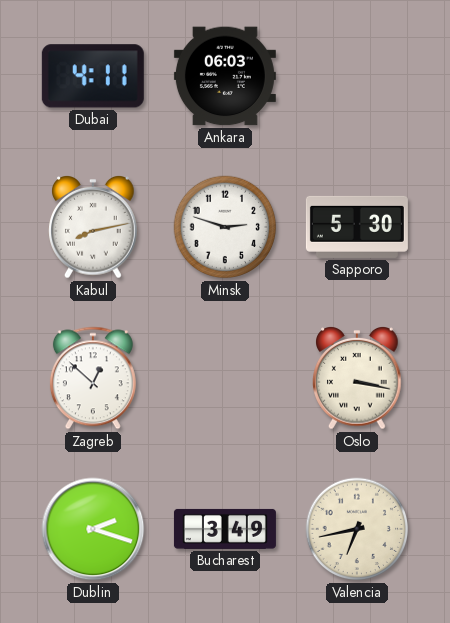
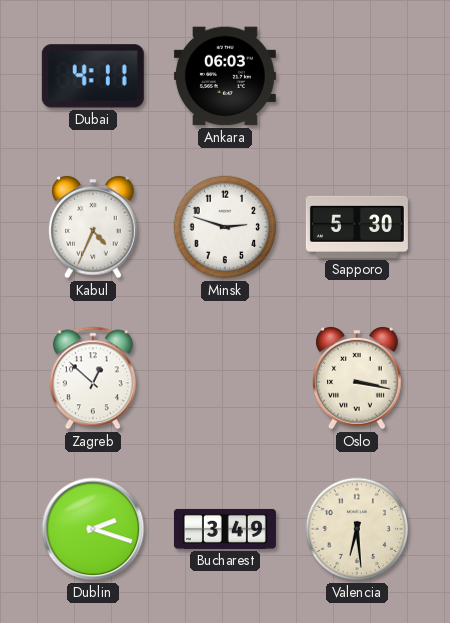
Kabul: 8:13 -> 4:34
Valencia: 6:43 -> 6:29
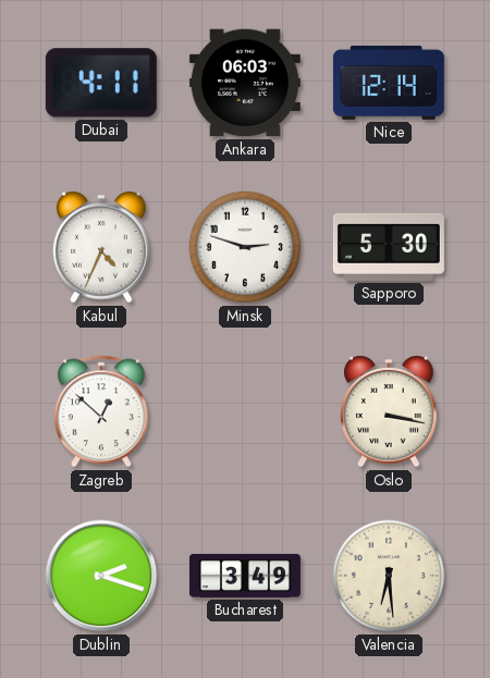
Nice: none -> 12:14
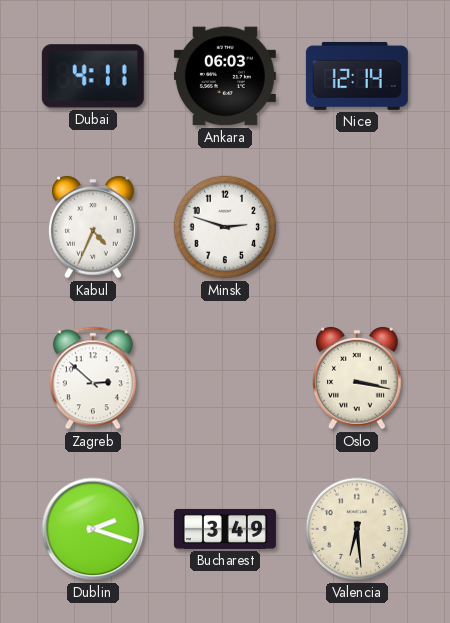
Sapporo: 5:30 -> none
Zagreb: 12:52 -> 2:52
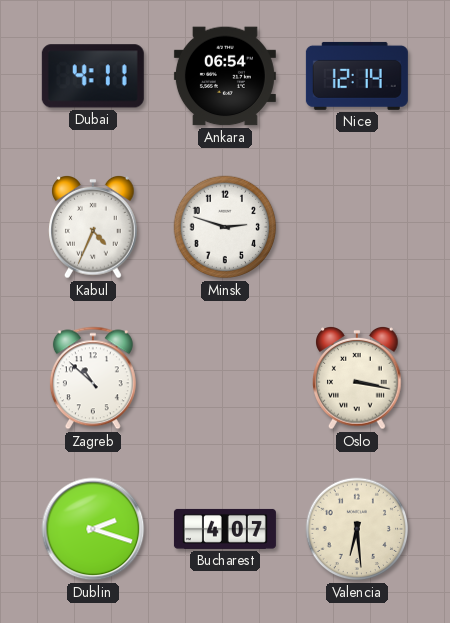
Ankara: 06:03 -> 06:54
Zagreb: 2:52 -> 10:52
Bucharest: 3:49 -> 4:07
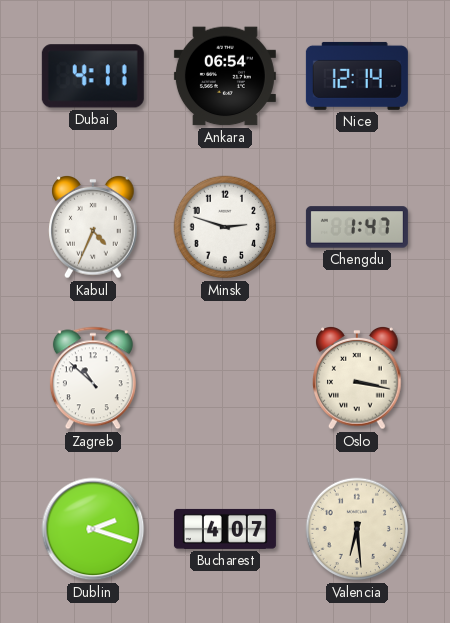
Chengdu: none -> 1:47
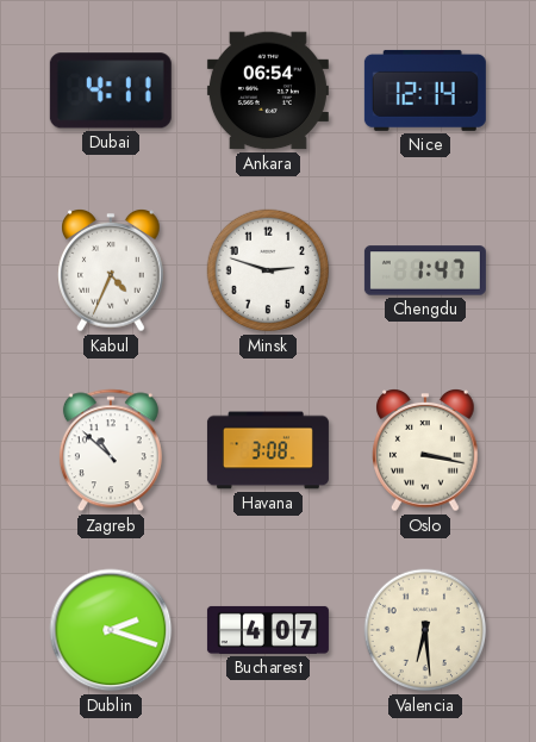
Havana: none -> 3:08
